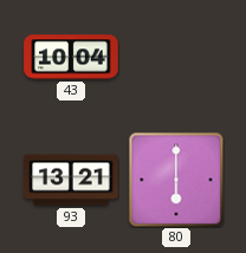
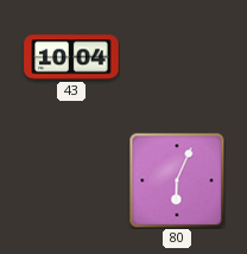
93: 13:21 -> none
80: 6:00 -> 6:04
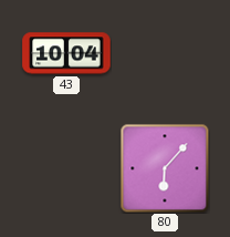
80: 6:04 -> 6:07
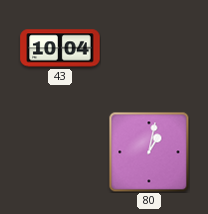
80: 6:07 -> 1:02
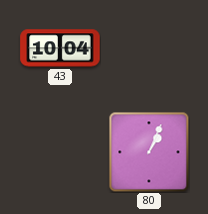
80: 1:02 -> 1:04
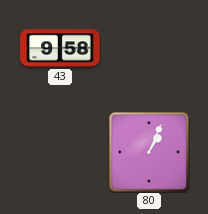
43: 10:04 -> 9:58
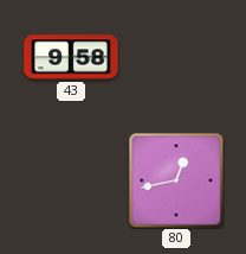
80: 1:04 -> 12:43
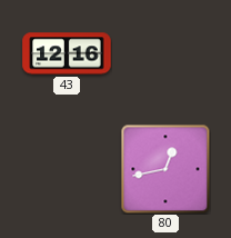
43: 9:58 -> 12:16
